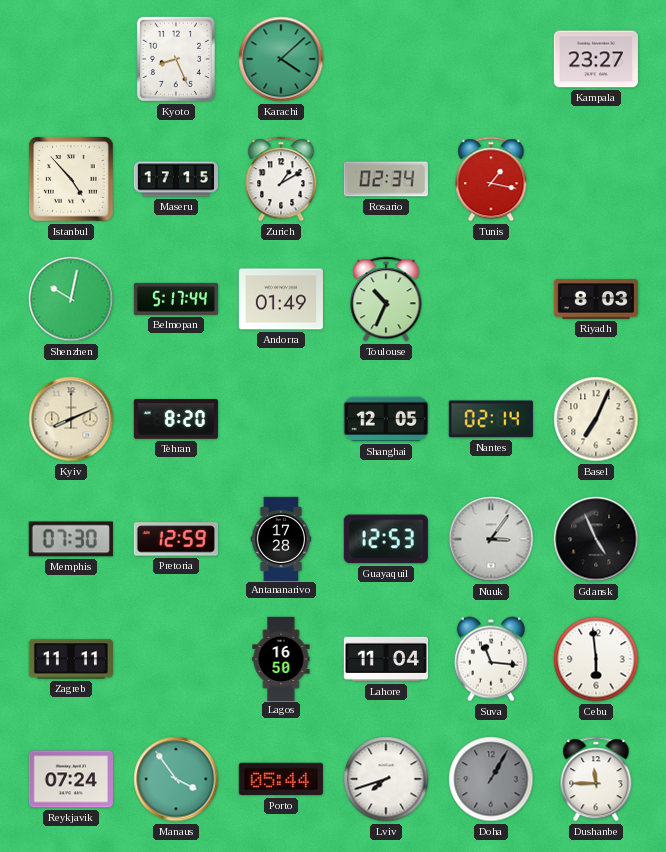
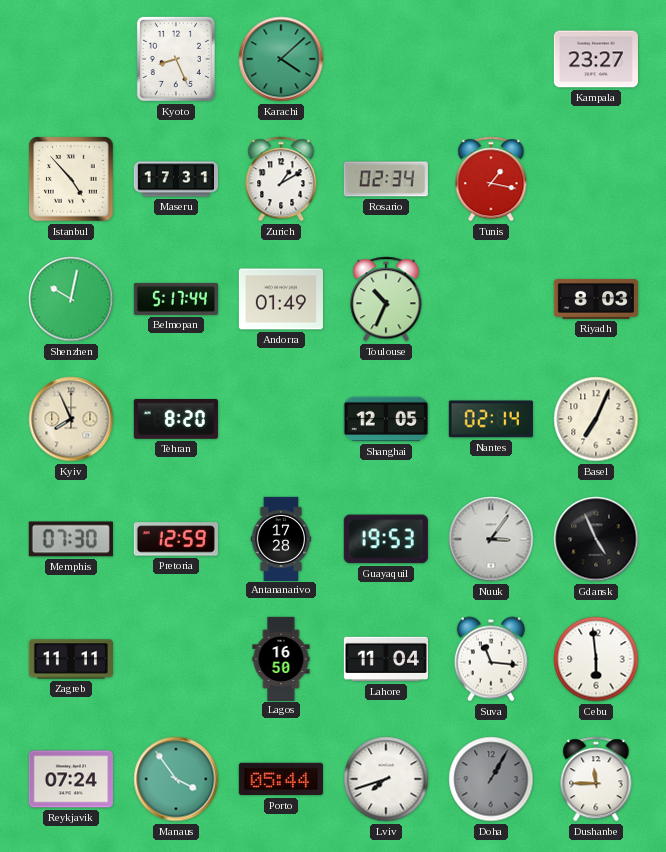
Maseru: 17:15 -> 17:31
Kyiv: 8:11 -> 7:56
Guayaquil: 12:53 -> 19:53
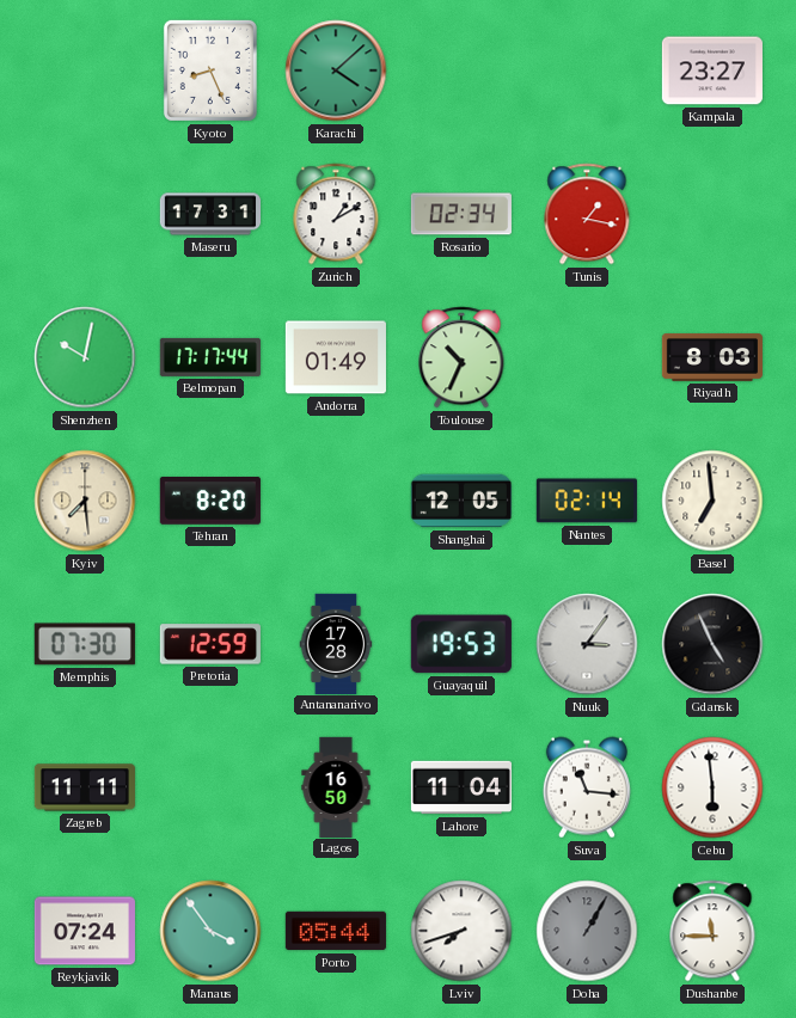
Istanbul: 4:53 -> none
Belmopan: 5:17 -> 17:17
Kyiv: 7:56 -> 7:29
Basel: 7:04 -> 6:59
